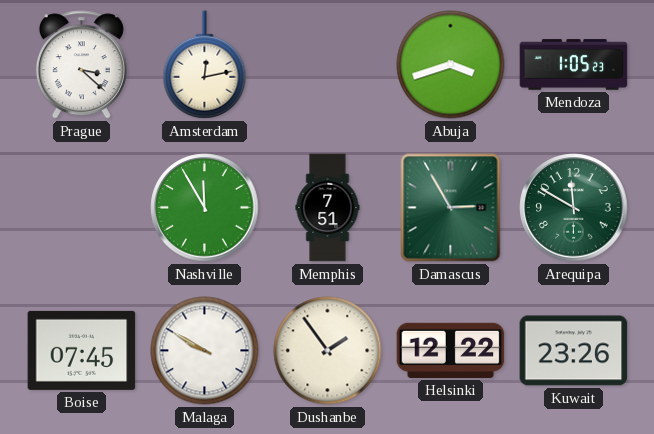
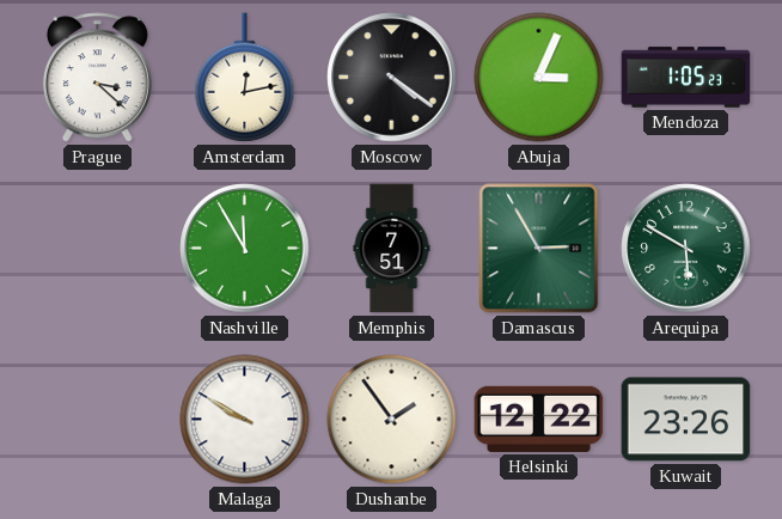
Moscow: none -> 4:21
Abuja: 3:42 -> 3:04
Arequipa: 11:50 -> 5:50
Boise: 07:45 -> none
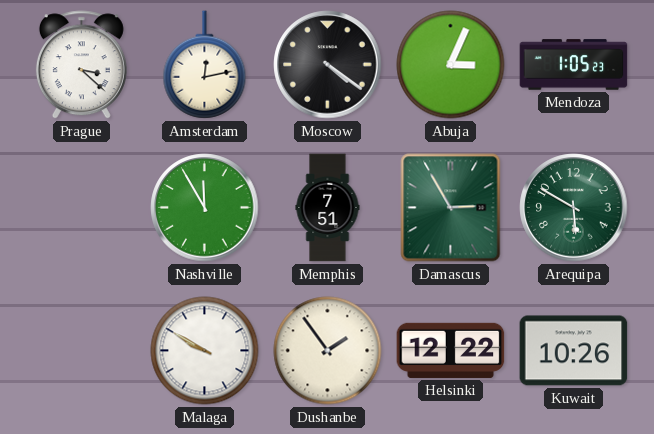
Kuwait: 23:26 -> 10:26
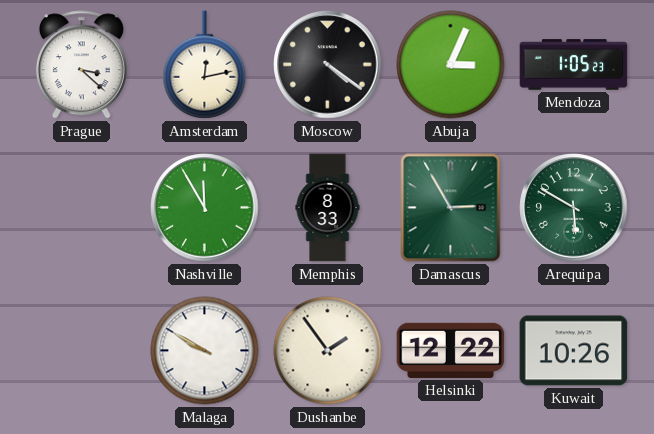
Memphis: 7:51 -> 8:33
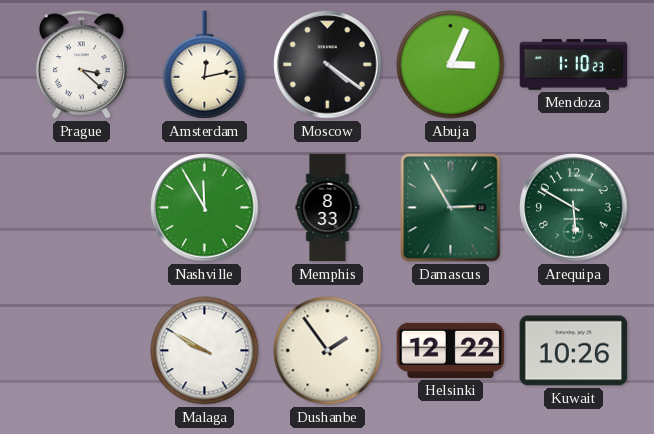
Mendoza: 1:05 -> 1:10
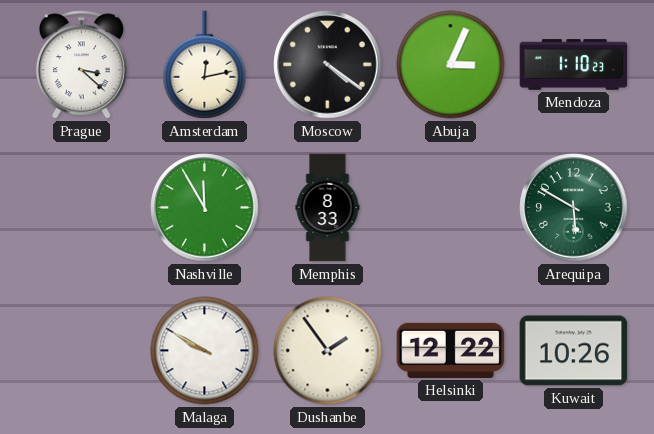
Damascus: 2:55 -> none
